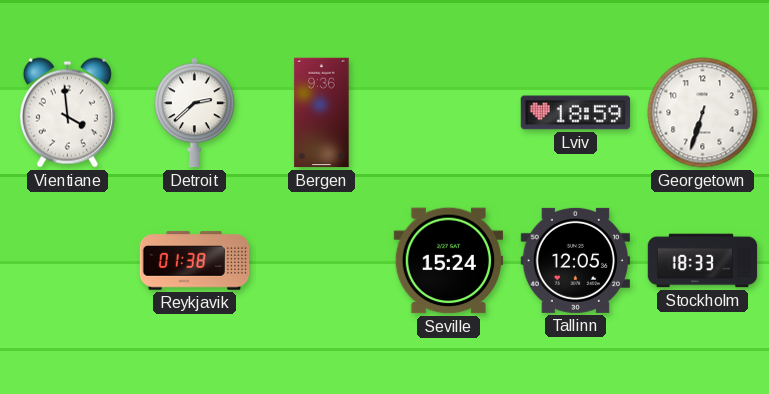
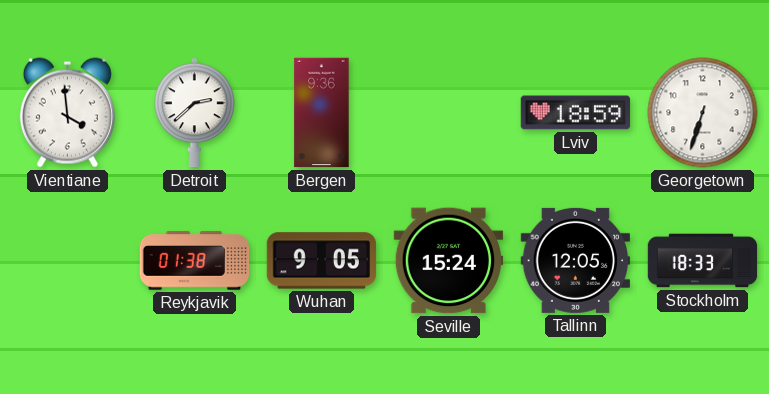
Wuhan: none -> 9:05
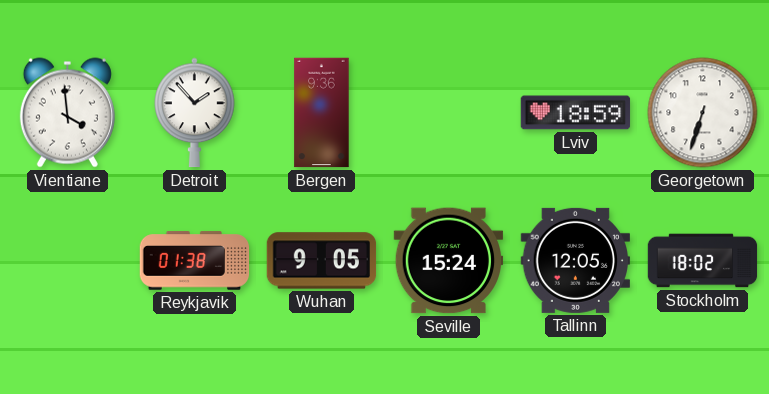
Detroit: 2:38 -> 1:53
Stockholm: 18:33 -> 18:02
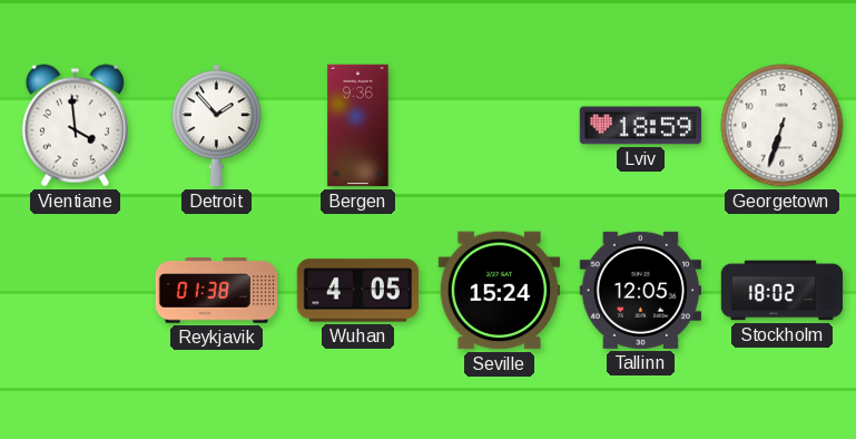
Wuhan: 9:05 -> 4:05
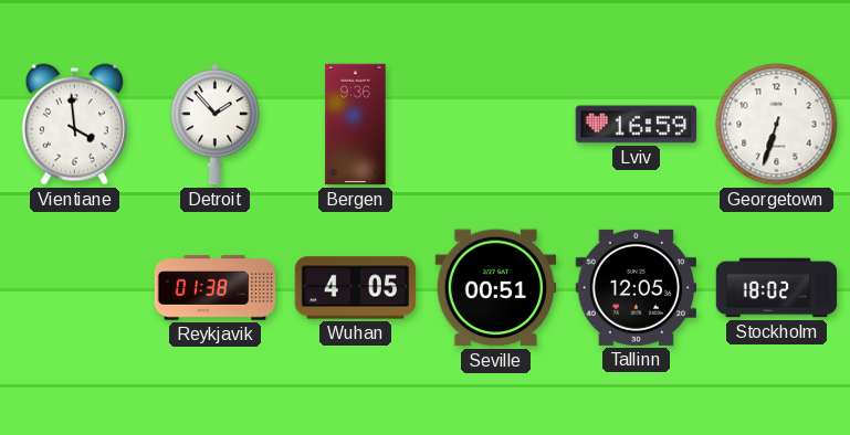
Lviv: 18:59 -> 16:59
Seville: 15:24 -> 00:51
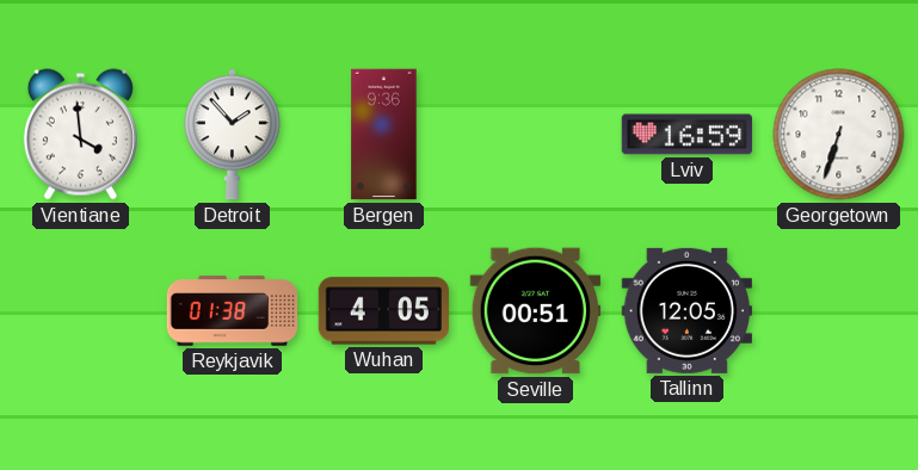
Stockholm: 18:02 -> none
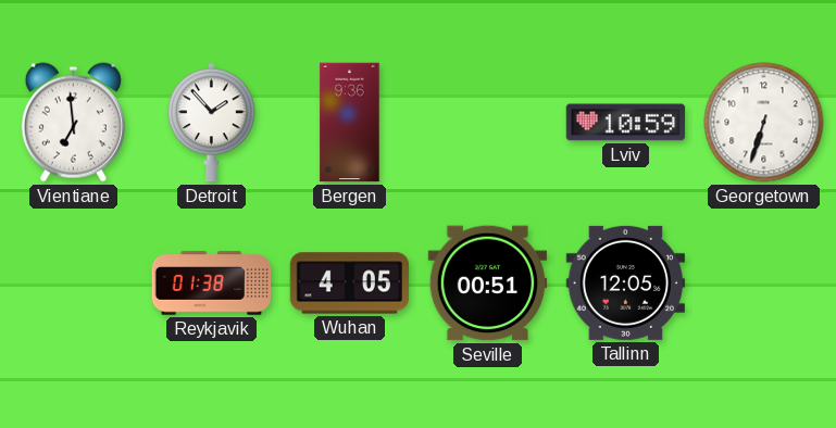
Vientiane: 3:59 -> 6:59
Lviv: 16:59 -> 10:59
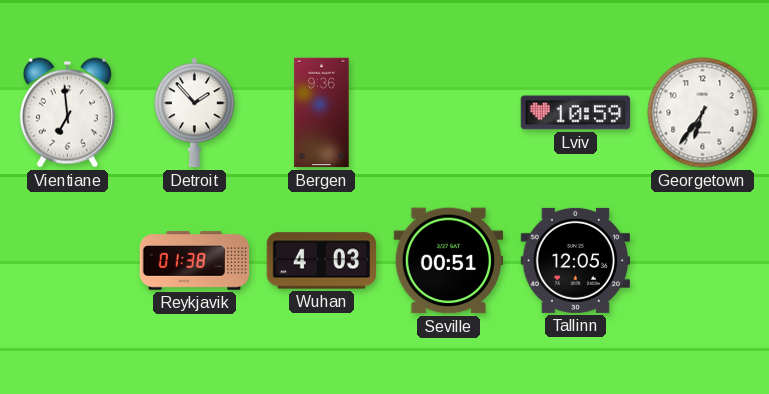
Georgetown: 6:33 -> 6:36
Wuhan: 4:05 -> 4:03
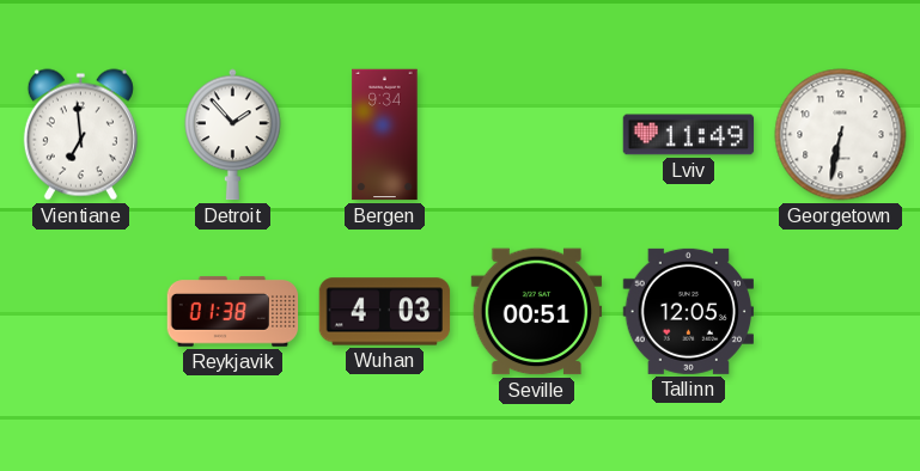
Bergen: 9:36 -> 9:34
Lviv: 10:59 -> 11:49
Georgetown: 6:36 -> 6:32
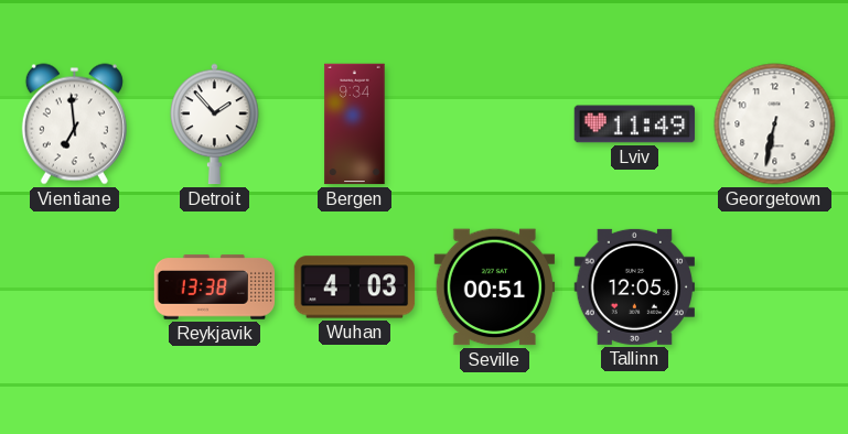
Reykjavik: 01:38 -> 13:38
